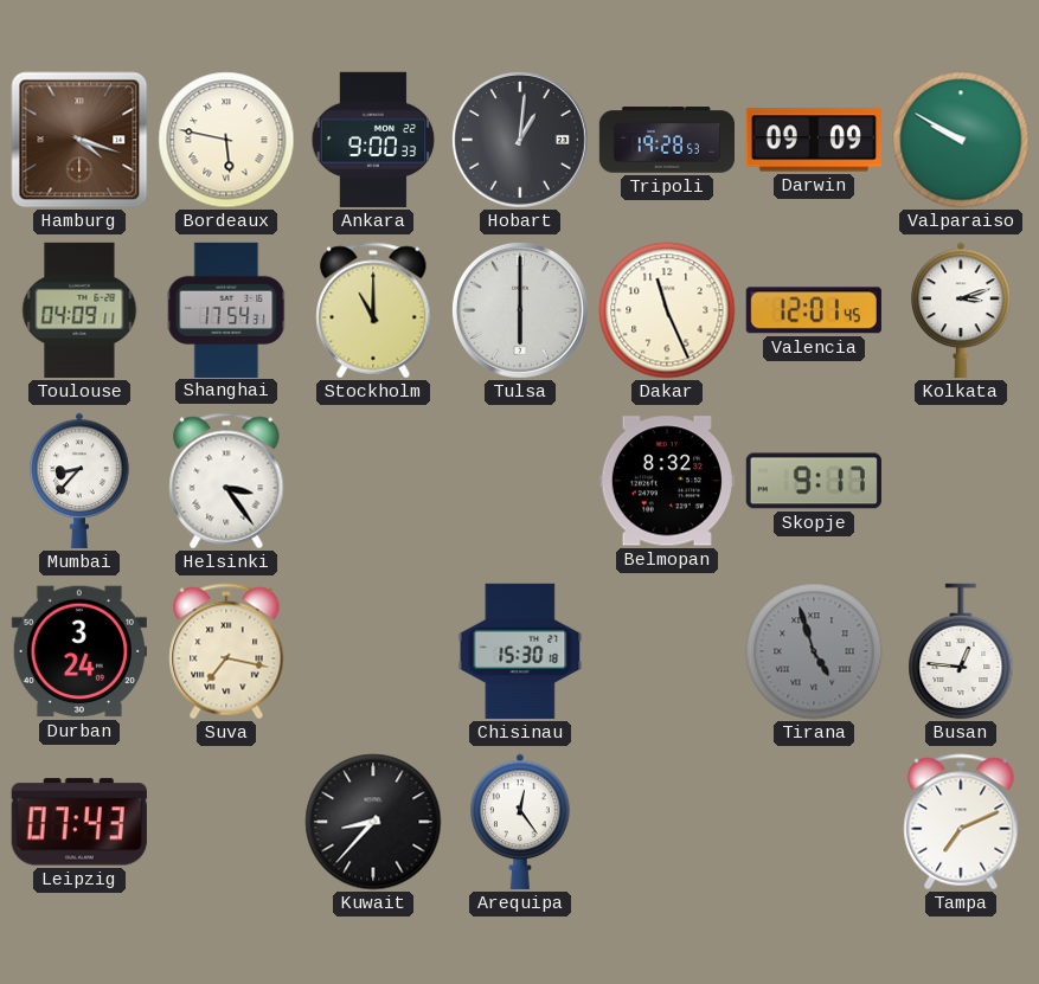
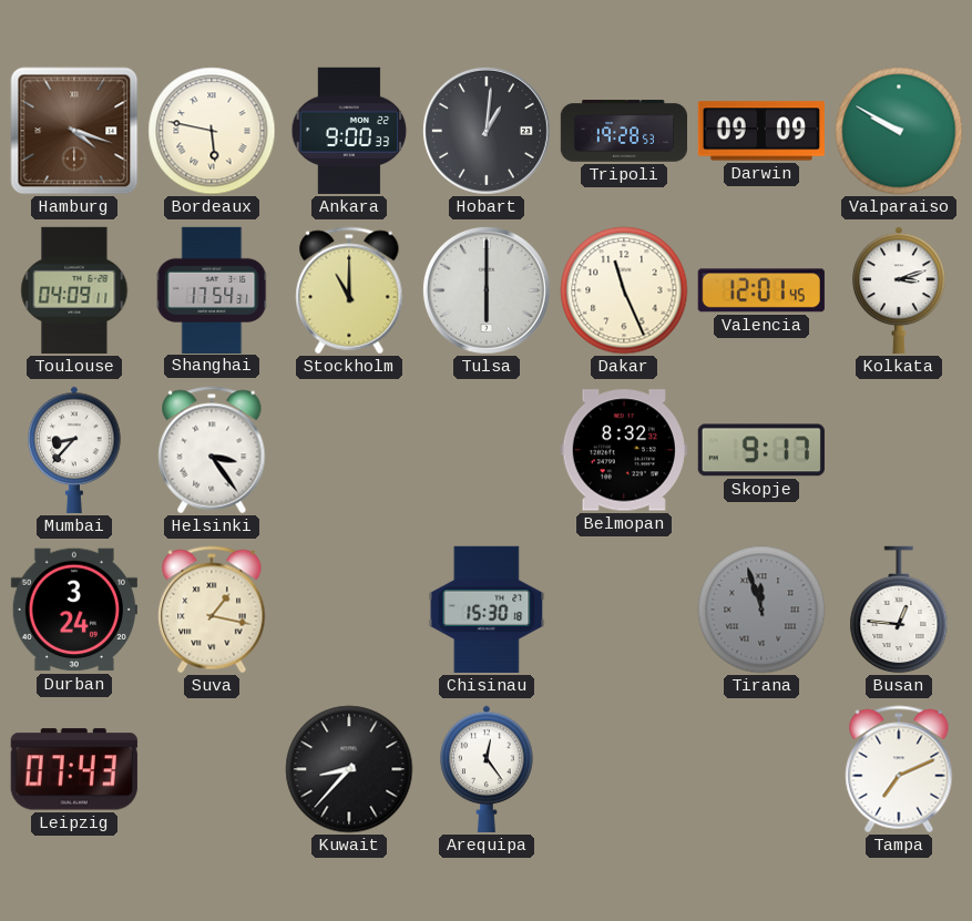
Suva: 7:17 -> 1:17
Tirana: 4:57 -> 11:57
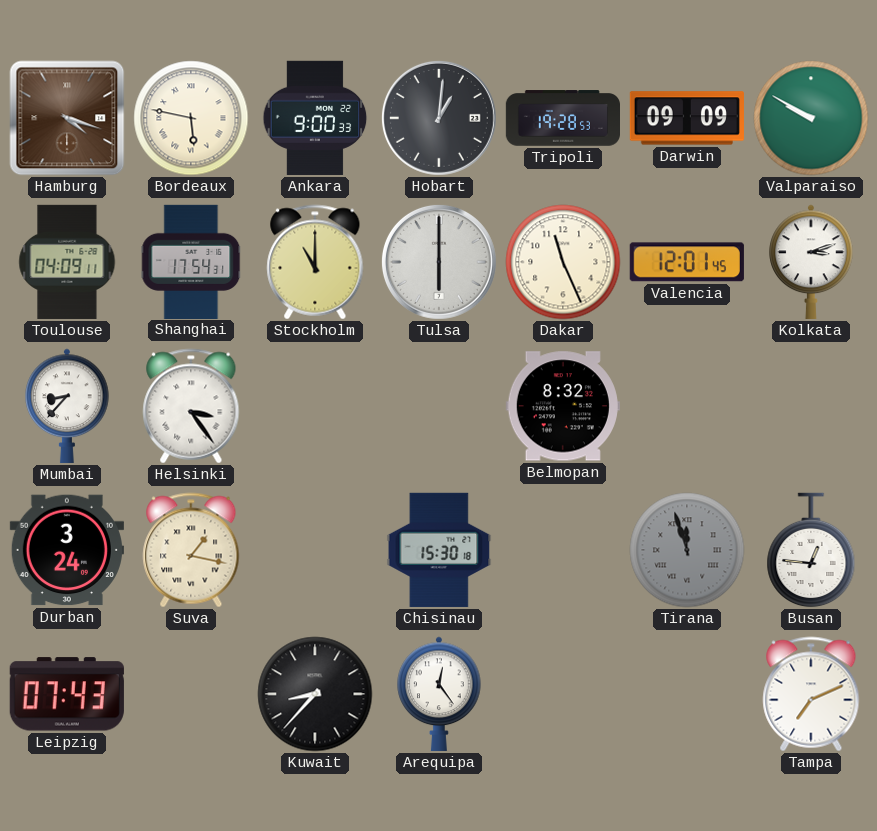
Skopje: 9:17 -> none
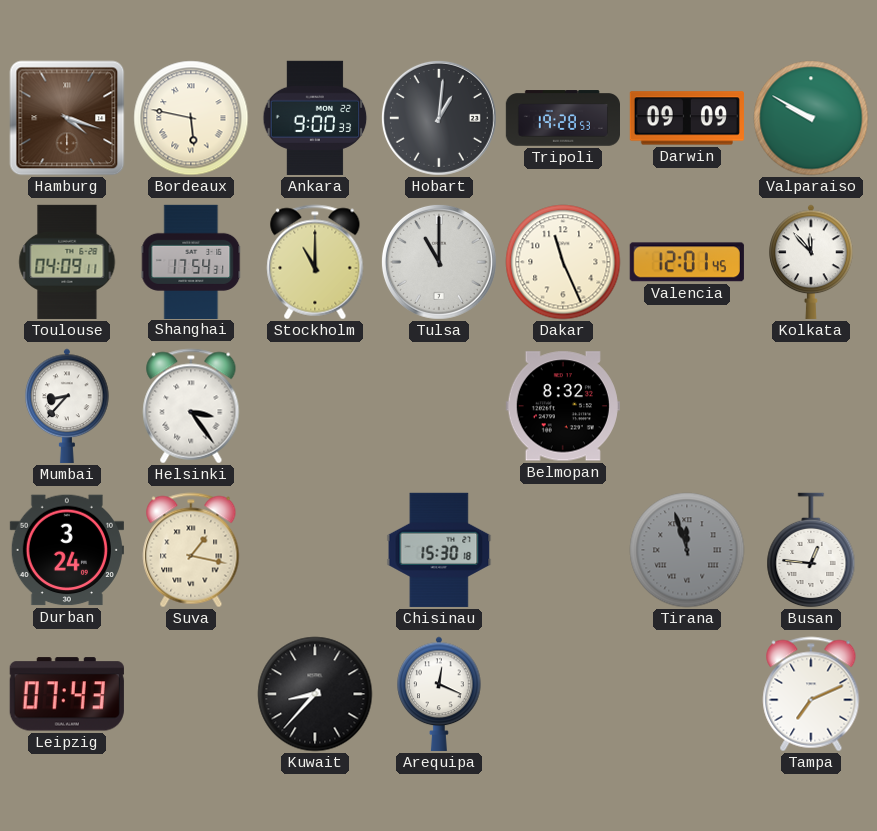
Tulsa: 6:00 -> 11:00
Kolkata: 3:12 -> 11:53
Arequipa: 12:24 -> 12:19
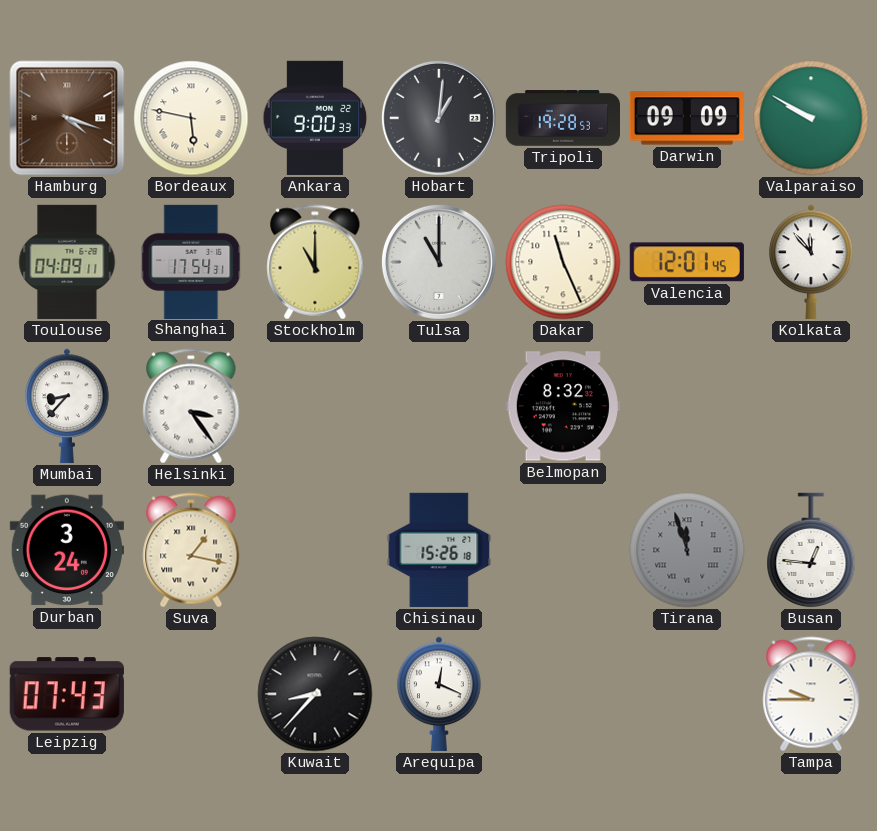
Chisinau: 15:30 -> 15:26
Tampa: 7:11 -> 9:45
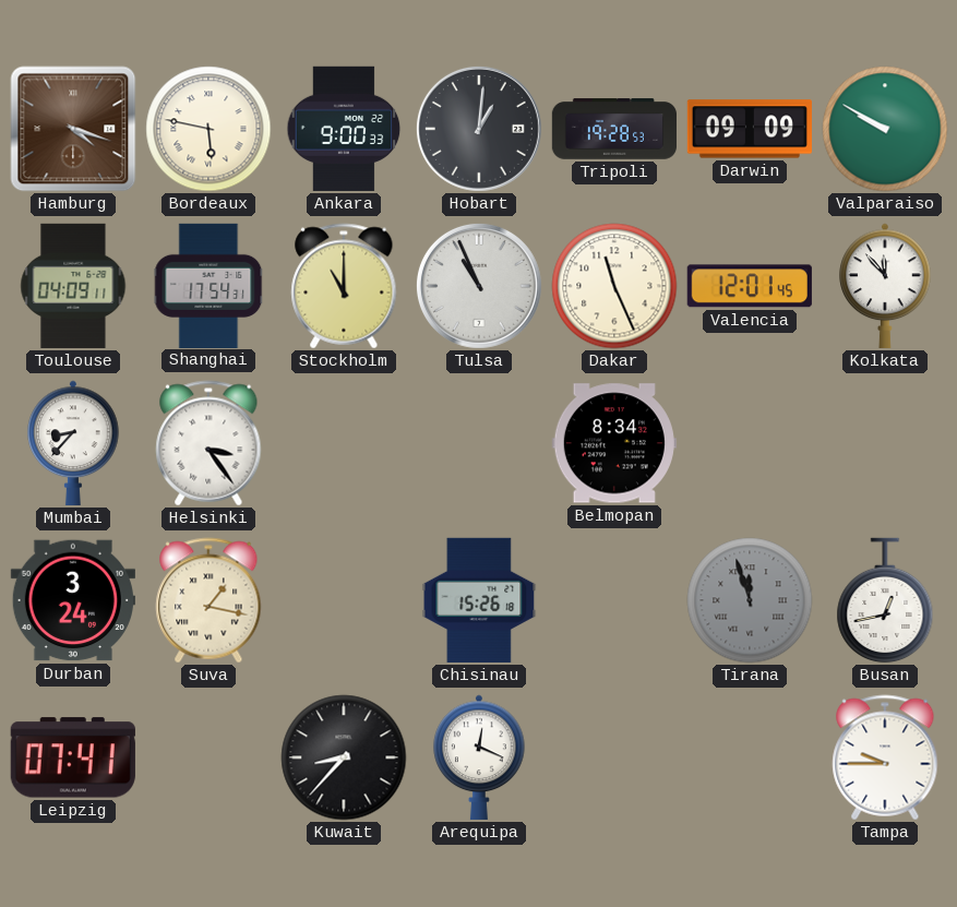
Tulsa: 11:00 -> 10:56
Belmopan: 8:32 -> 8:34
Busan: 12:46 -> 12:43
Leipzig: 07:43 -> 07:41
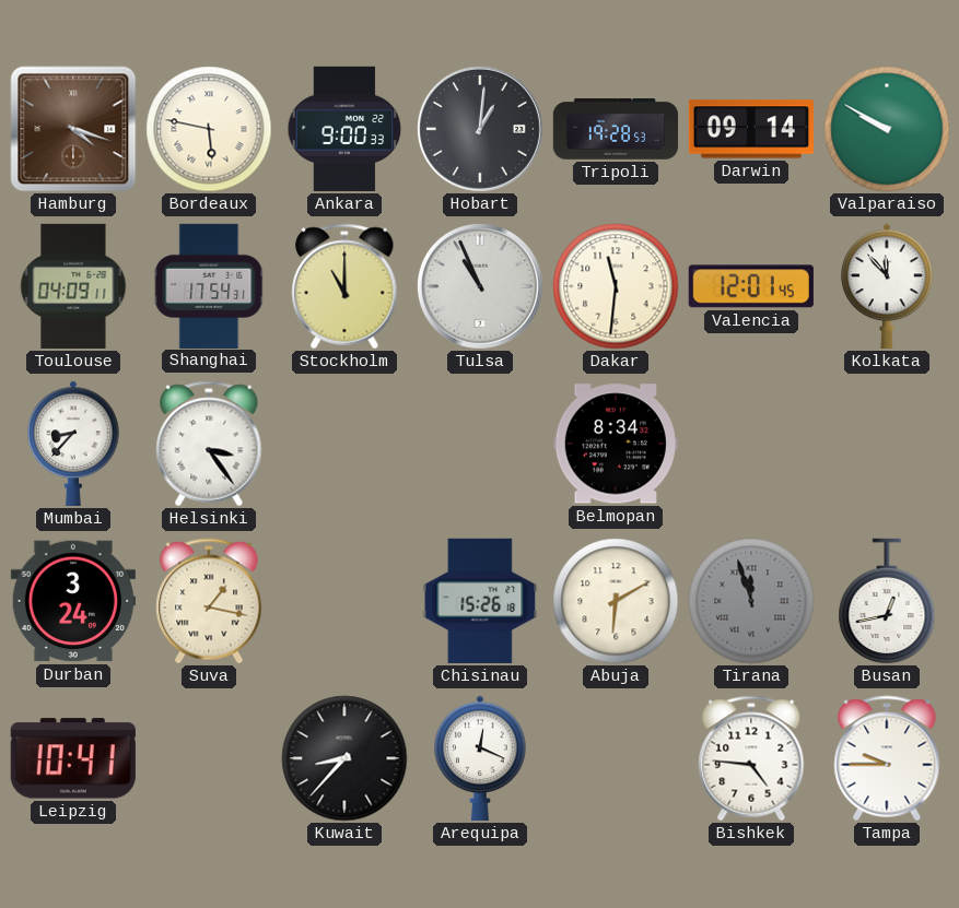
Darwin: 09:09 -> 09:14
Dakar: 11:26 -> 11:31
Abuja: none -> 6:10
Leipzig: 07:41 -> 10:41
Bishkek: none -> 4:46
